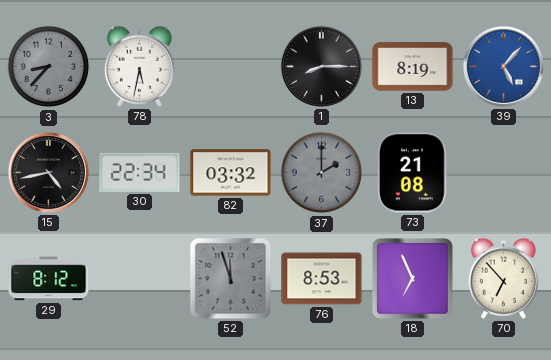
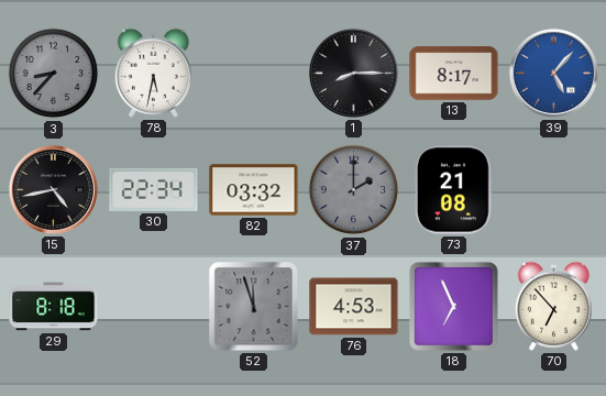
13: 8:19 -> 8:17
29: 8:12 -> 8:18
76: 8:53 -> 4:53
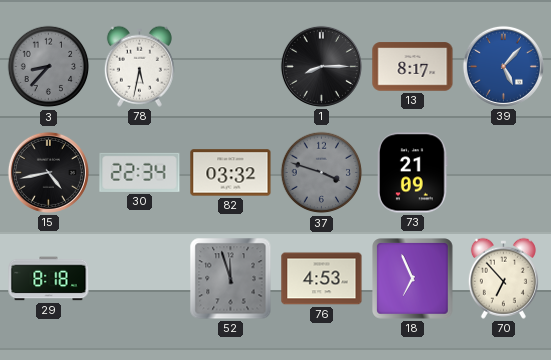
37: 2:00 -> 3:48
73: 21:08 -> 21:09
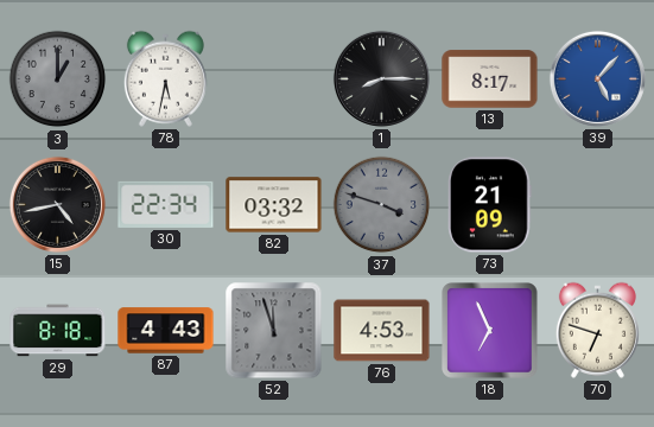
3: 8:37 -> 1:00
87: none -> 4:43
70: 6:53 -> 6:48
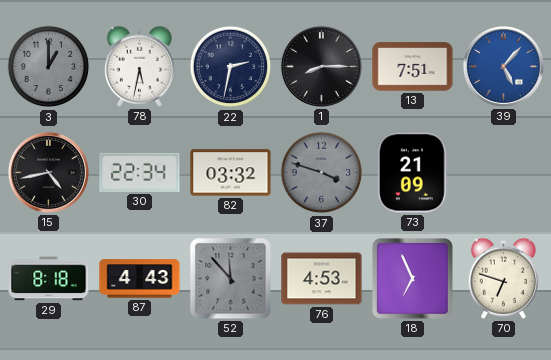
22: none -> 2:32
13: 8:17 -> 7:51
52: 11:57 -> 11:53
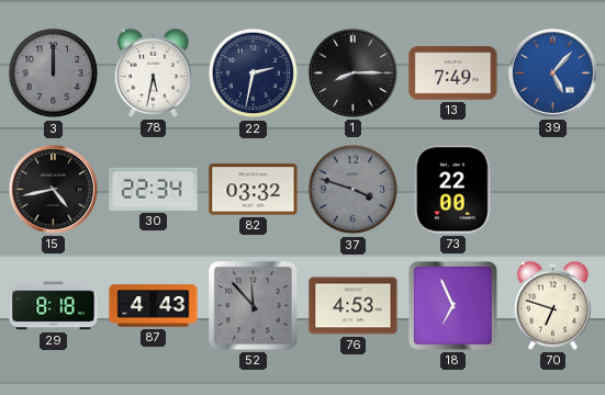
3: 1:00 -> 12:00
13: 7:51 -> 7:49
73: 21:09 -> 22:00
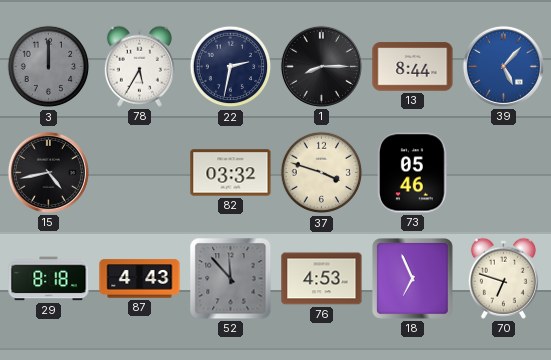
78: 5:32 -> 5:35
13: 7:49 -> 8:44
30: 22:34 -> none
37 dial: grey -> cream
73: 22:00 -> 05:46
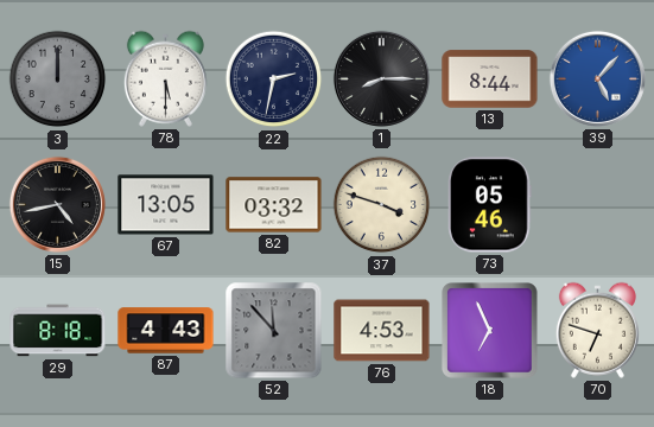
78: 5:35 -> 5:30
67: none -> 13:05
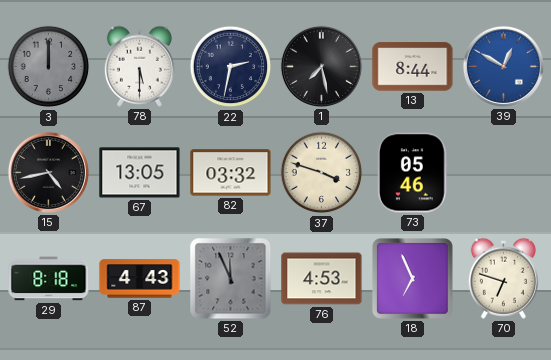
1: 8:15 -> 7:28
39: 5:07 -> 12:50
52: 11:53 -> 11:56
